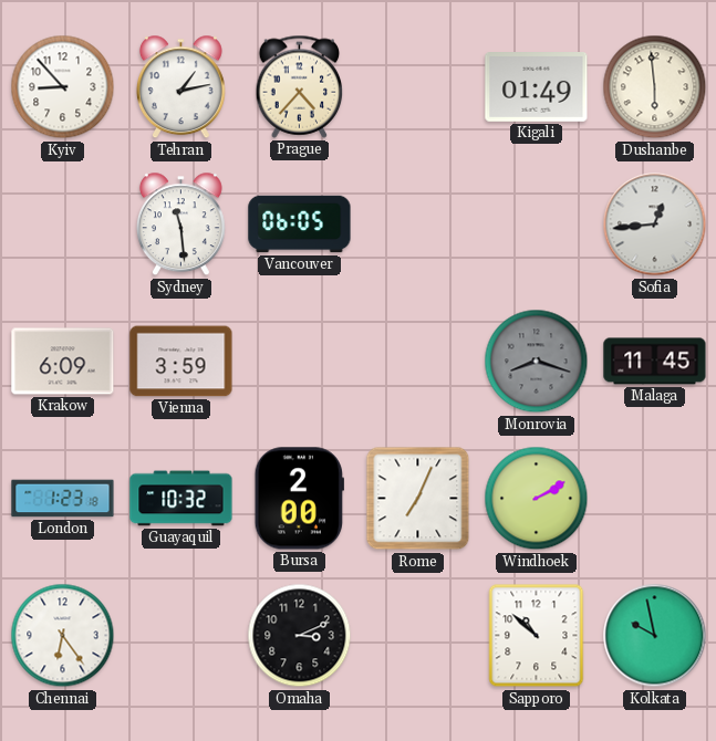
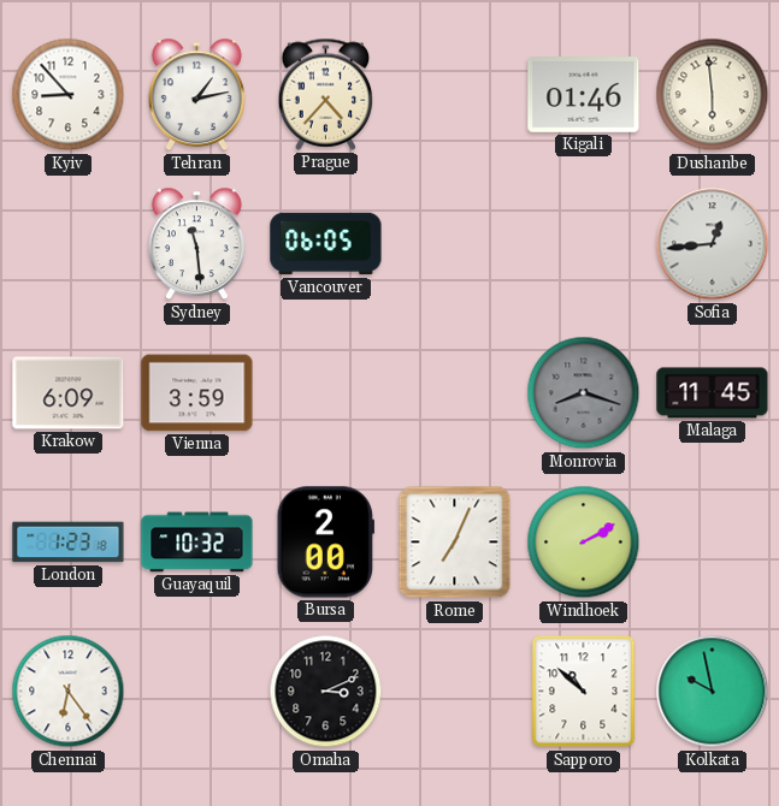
Kigali: 01:49 -> 01:46
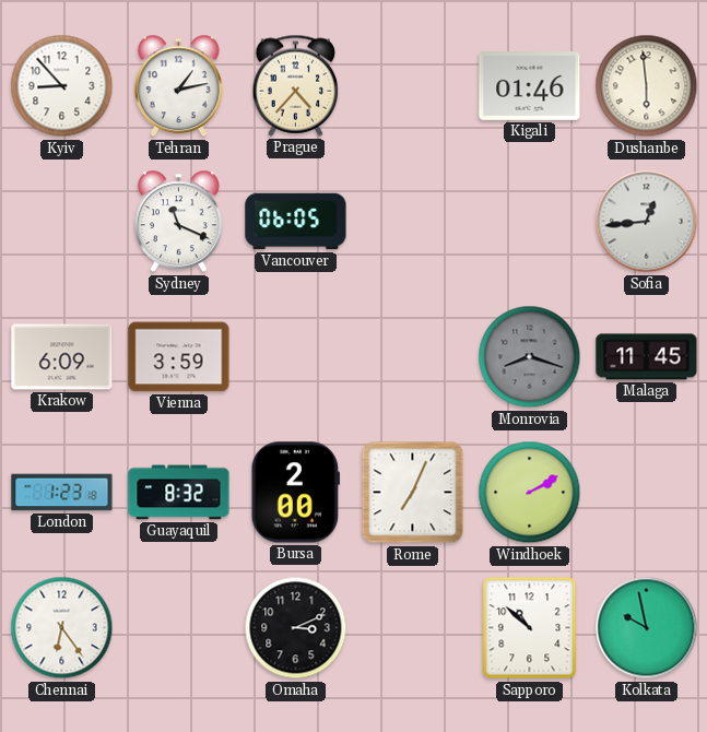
Sydney: 11:29 -> 11:19
Guayaquil: 10:32 -> 8:32
